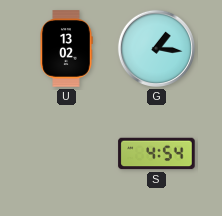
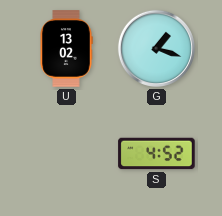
G: 1:16 -> 1:18
S: 4:54 -> 4:52
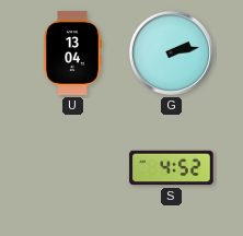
U: 13:02 -> 13:04
G: 1:18 -> 2:13
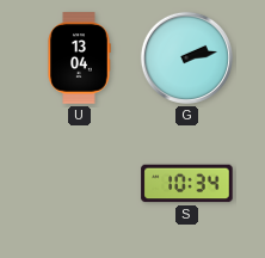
S: 4:52 -> 10:34
